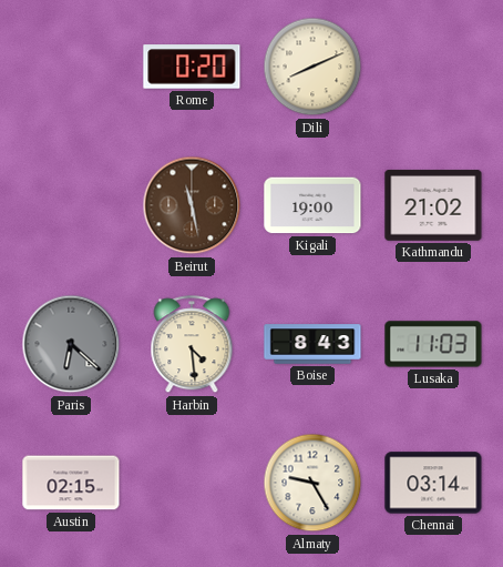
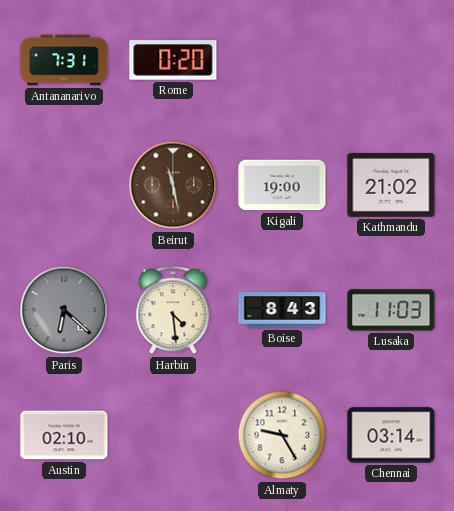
Antananarivo: none -> 7:31
Dili: 8:11 -> none
Austin: 02:15 -> 02:10
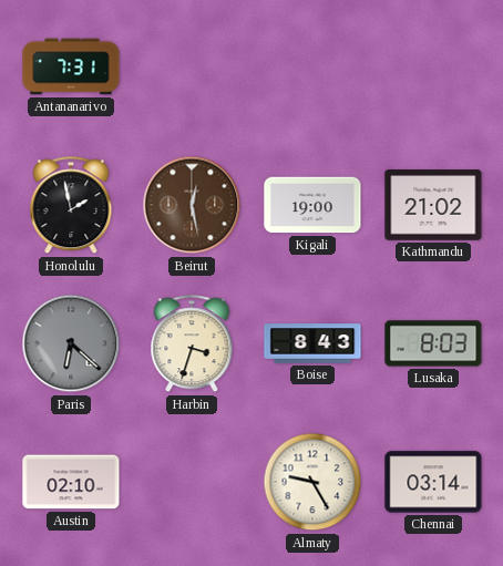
Rome: 0:20 -> none
Honolulu: none -> 1:58
Beirut: 11:28 -> 12:28
Harbin: 4:29 -> 3:33
Lusaka: 11:03 -> 8:03
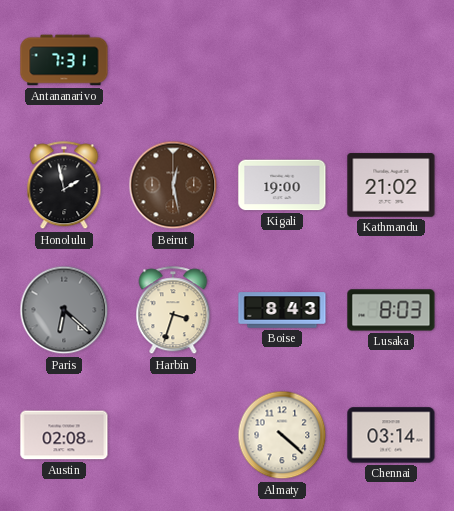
Austin: 02:10 -> 02:08
Almaty: 9:25 -> 4:22
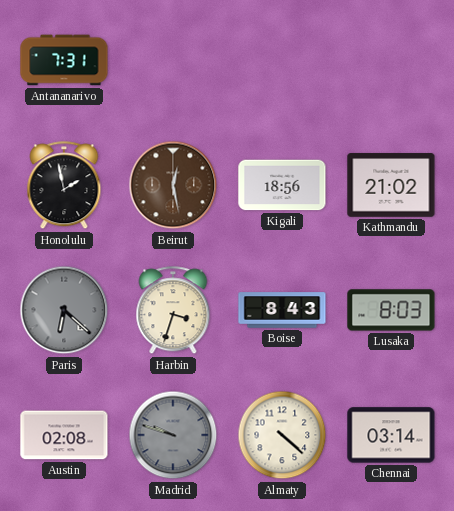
Kigali: 19:00 -> 18:56
Madrid: none -> 9:48
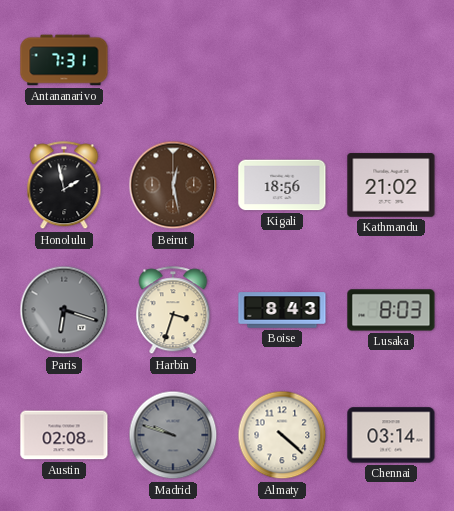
Paris: 6:22 -> 6:18
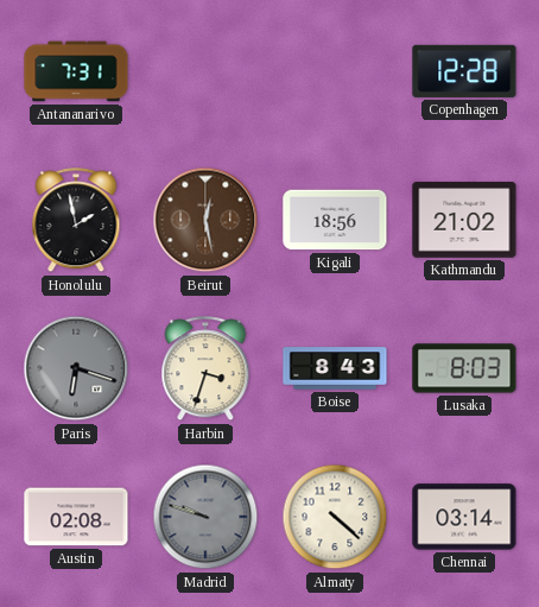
Copenhagen: none -> 12:28
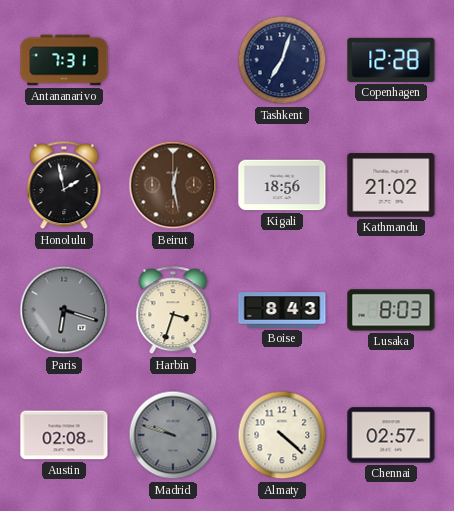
Tashkent: none -> 7:03
Chennai: 03:14 -> 02:57
